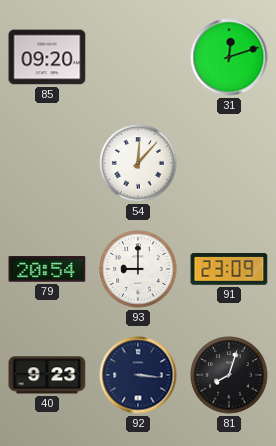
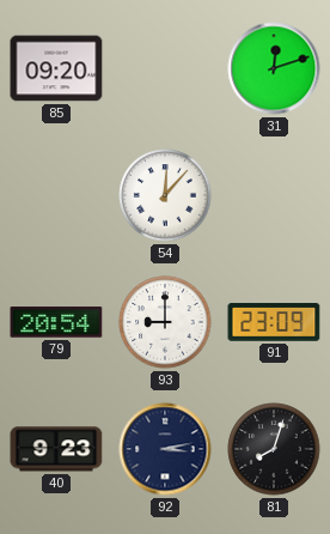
92: 3:16 -> 3:13
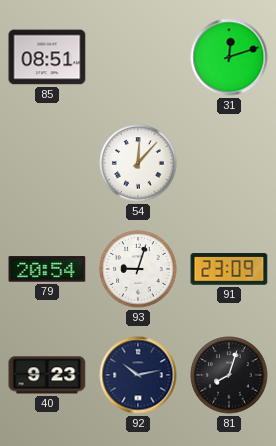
85: 09:20 -> 08:51
93: 9:00 -> 9:03
92: 3:13 -> 10:13
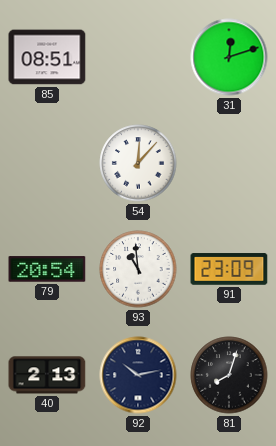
93: 9:03 -> 10:59
40: 9:23 -> 2:13
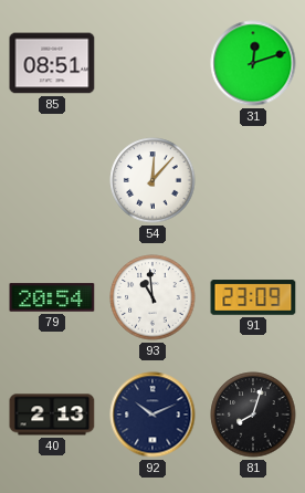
92: 10:13 -> 10:11
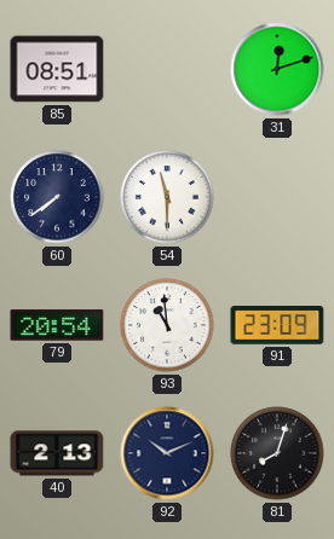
60: none -> 7:39
54: 12:07 -> 11:30
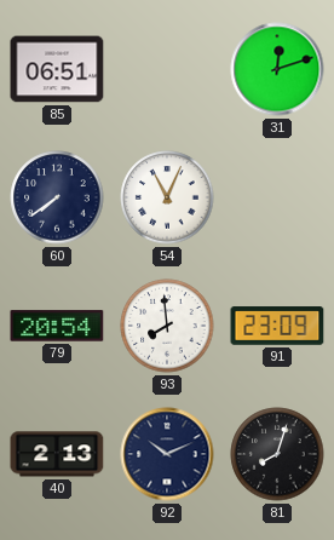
85: 08:51 -> 06:51
54: 11:30 -> 11:04
93: 10:59 -> 7:59
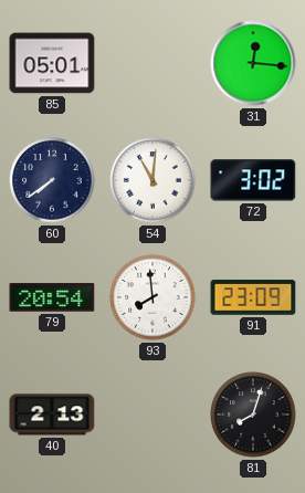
85: 06:51 -> 05:01
31: 12:12 -> 12:16
54: 11:04 -> 11:01
72: none -> 3:02
92: 10:11 -> none
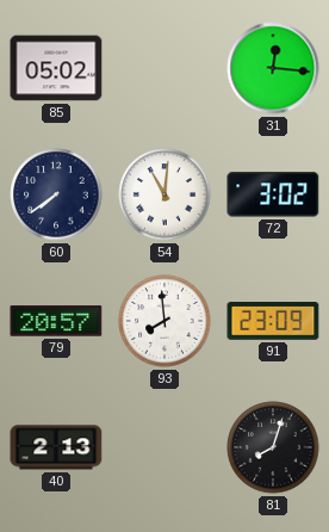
85: 05:01 -> 05:02
79: 20:54 -> 20:57
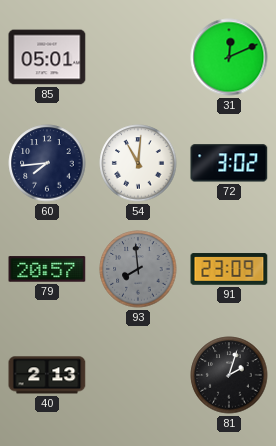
85: 05:02 -> 05:01
31: 12:16 -> 12:11
60: 7:39 -> 7:44
93 dial: white -> grey
81: 8:03 -> 2:03
